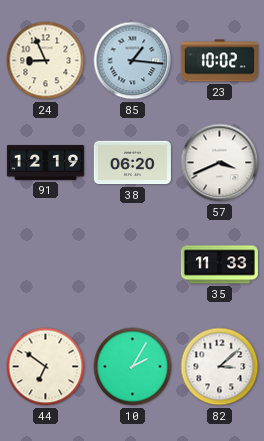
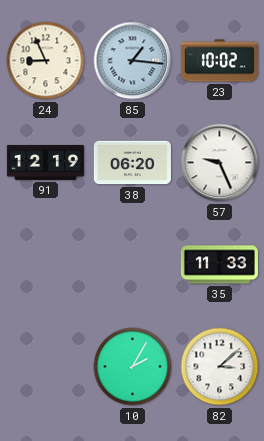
57: 3:41 -> 9:26
44: 6:51 -> none
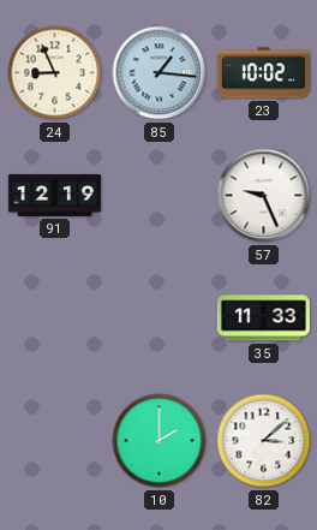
38: 06:20 -> none
10: 2:05 -> 2:00
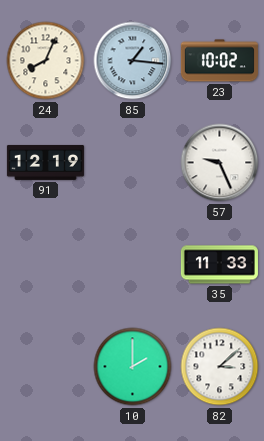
24: 8:56 -> 8:04
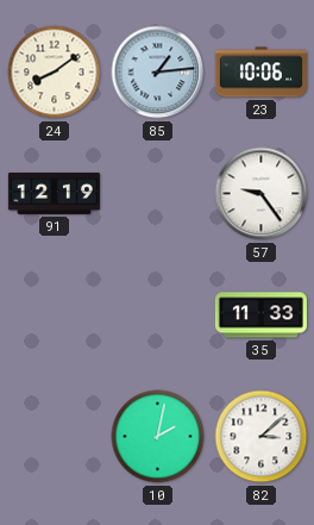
24: 8:04 -> 8:09
85: 1:16 -> 1:14
23: 10:02 -> 10:06
57: 9:26 -> 9:24
10: 2:00 -> 2:02
